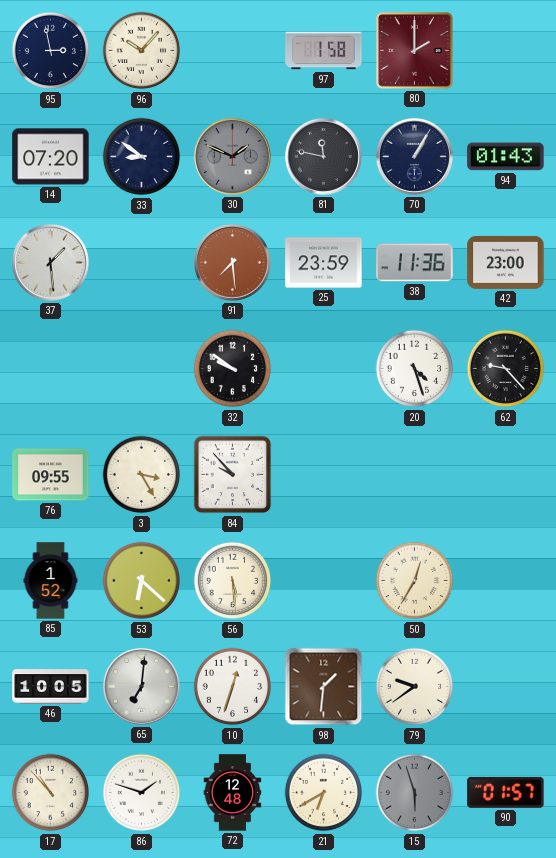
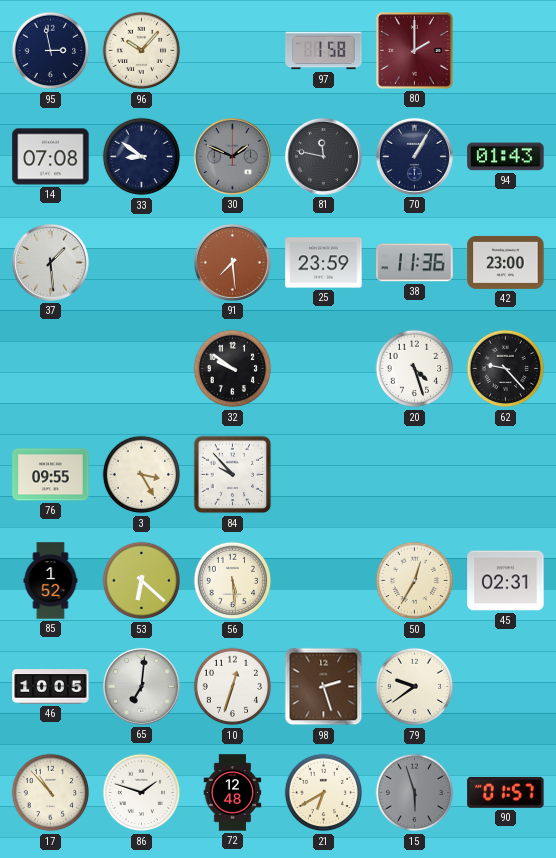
14: 07:20 -> 07:08
45: none -> 02:31
98: 1:31 -> 2:27
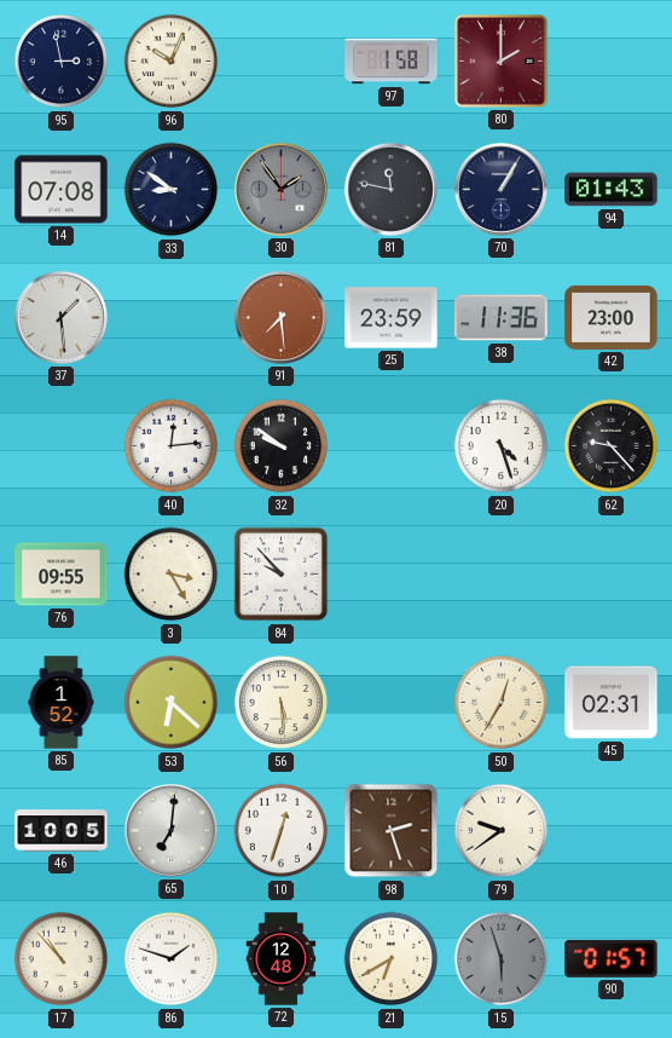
96: 10:07 -> 10:04
30: 1:49 -> 1:54
40: none -> 12:14
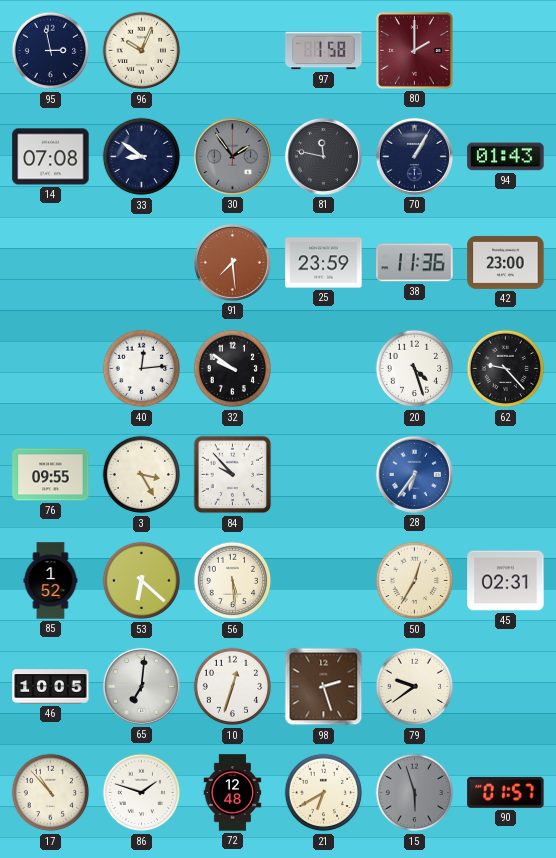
37: 1:29 -> none
28: none -> 6:36
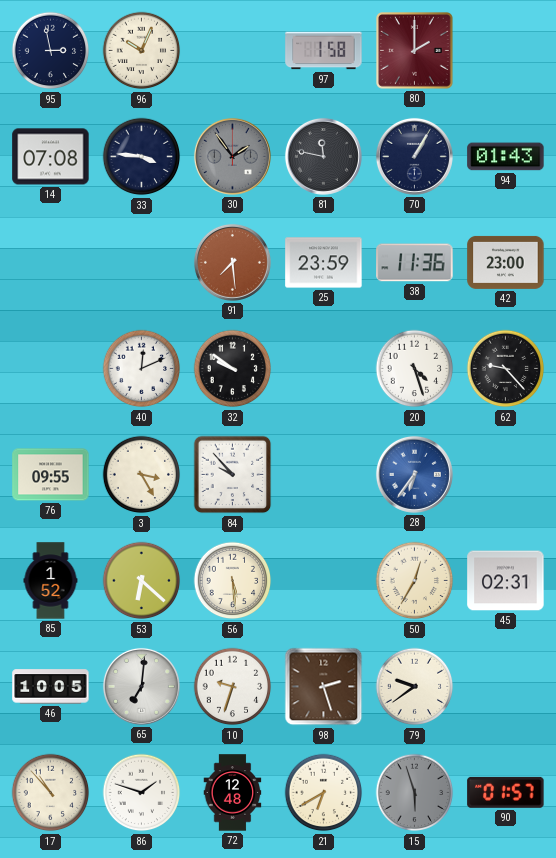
33: 8:51 -> 3:46
40: 12:14 -> 12:11
10: 12:33 -> 9:33
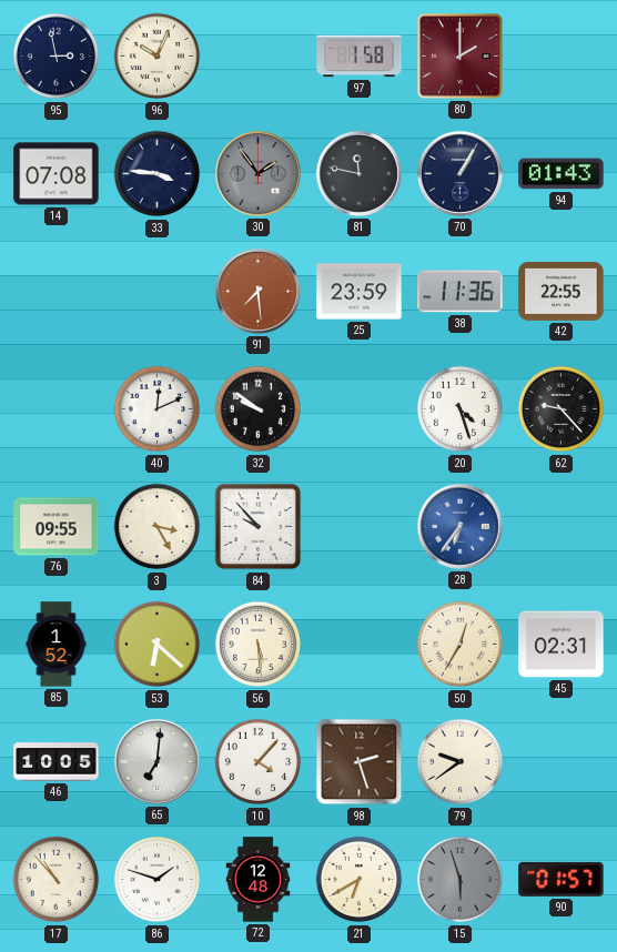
42: 23:00 -> 22:55
10: 9:33 -> 4:07
